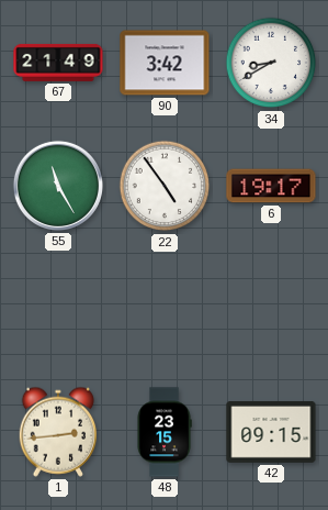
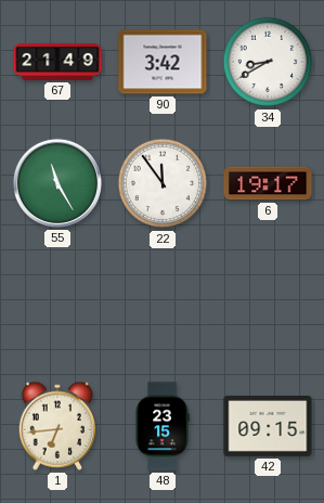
22: 4:54 -> 11:54
1: 2:44 -> 6:44
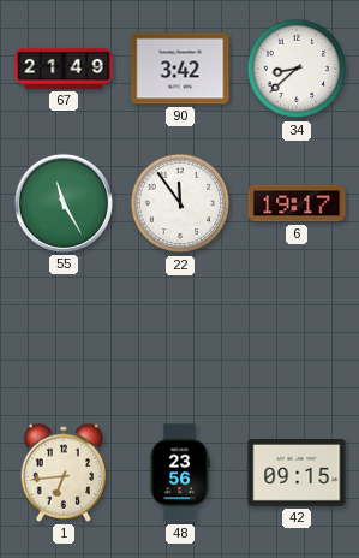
34: 8:40 -> 8:38
48: 23:15 -> 23:56
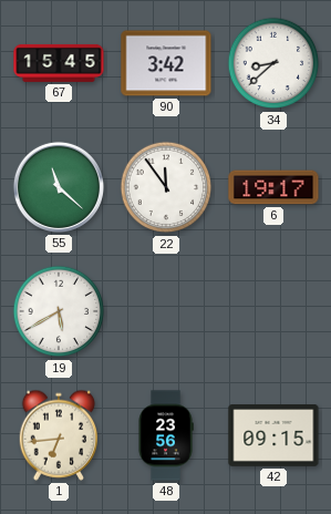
67: 21:49 -> 15:45
55: 11:25 -> 11:22
19: none -> 5:40
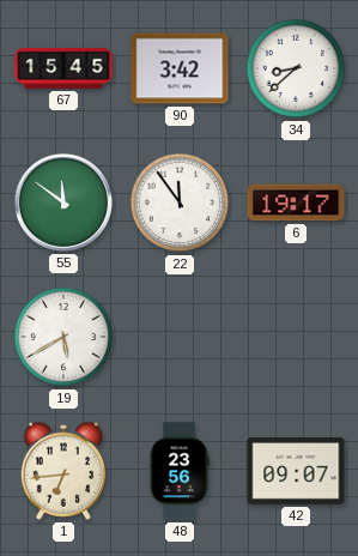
55: 11:22 -> 11:51
42: 09:15 -> 09:07
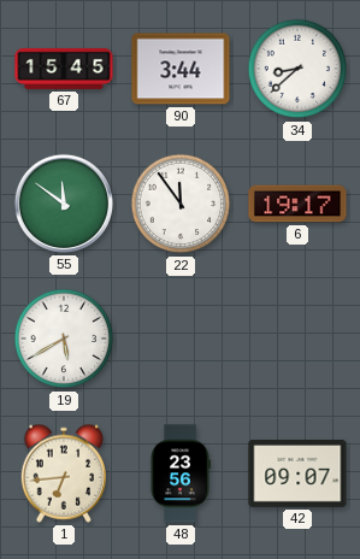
90: 3:42 -> 3:44
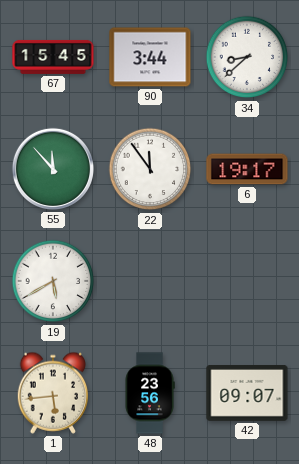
55: 11:51 -> 11:53
1: 6:44 -> 5:44
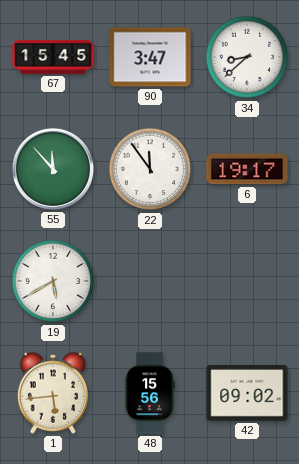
90: 3:44 -> 3:47
48: 23:56 -> 15:56
42: 09:07 -> 09:02
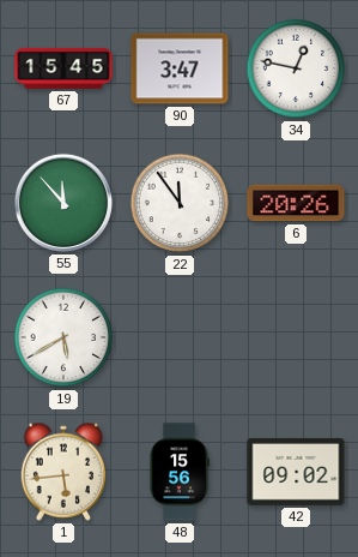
34: 8:38 -> 12:47
6: 19:17 -> 20:26
